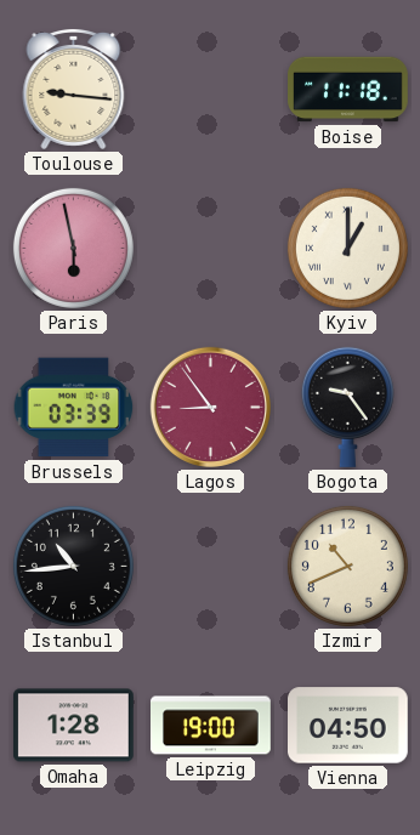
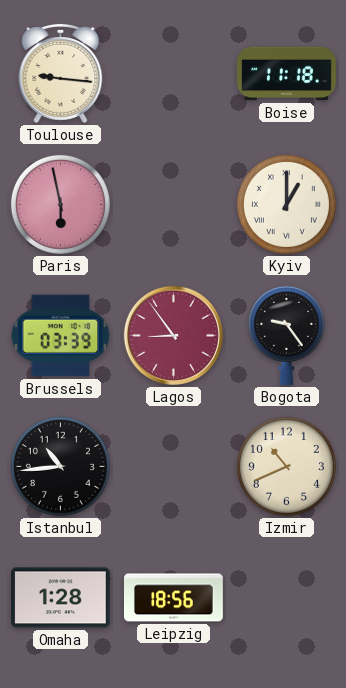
Leipzig: 19:00 -> 18:56
Vienna: 04:50 -> none
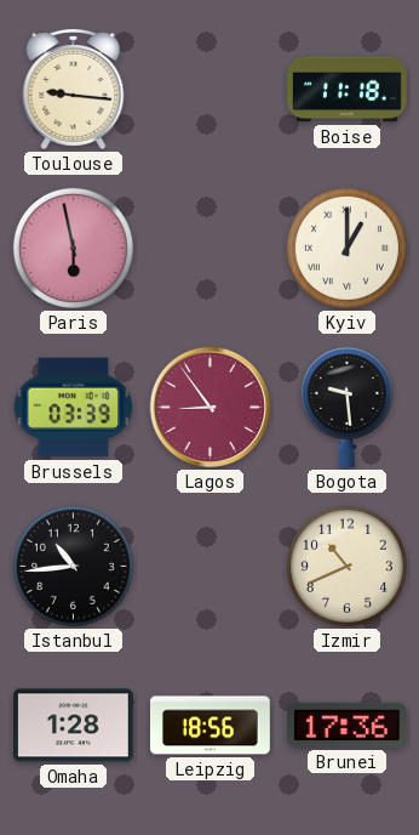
Bogota: 9:24 -> 9:29
Brunei: none -> 17:36
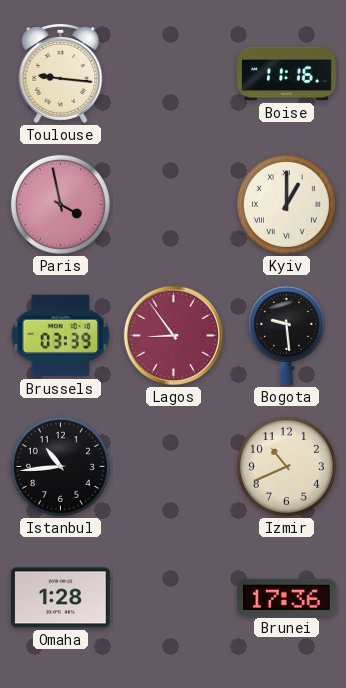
Boise: 11:18 -> 11:16
Paris: 5:58 -> 3:58
Leipzig: 18:56 -> none
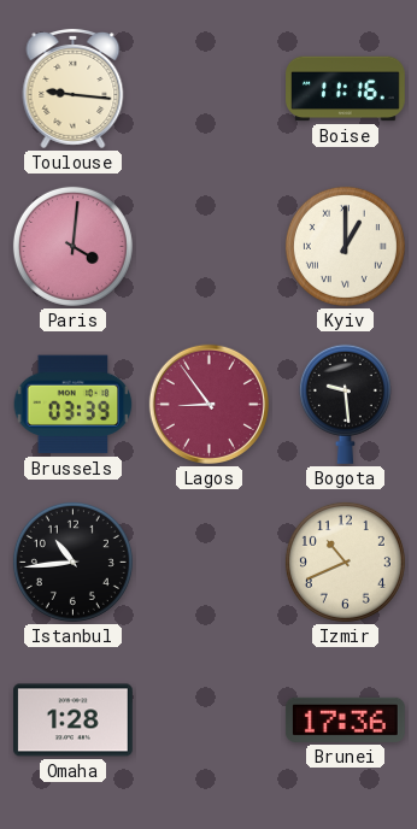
Paris: 3:58 -> 4:01
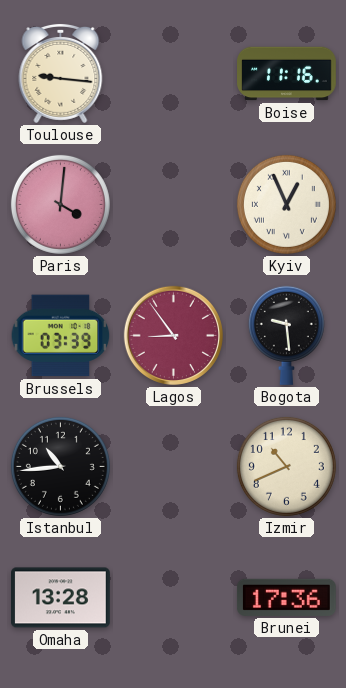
Kyiv: 1:00 -> 12:56
Omaha: 1:28 -> 13:28
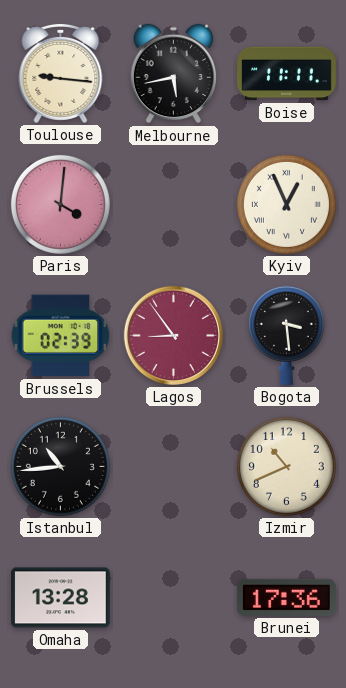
Melbourne: none -> 5:43
Boise: 11:16 -> 11:11
Brussels: 03:39 -> 02:39
Bogota: 9:29 -> 3:29
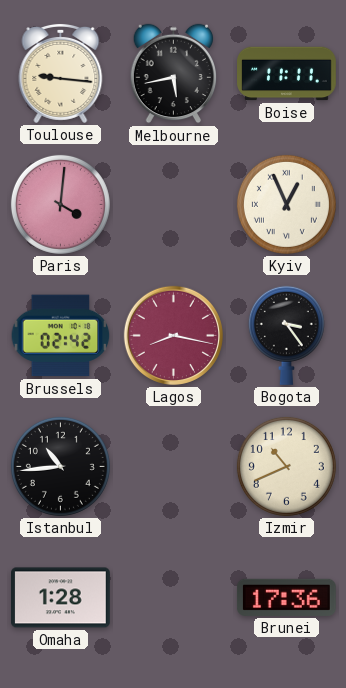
Brussels: 02:39 -> 02:42
Lagos: 8:54 -> 8:17
Bogota: 3:29 -> 3:24
Omaha: 13:28 -> 1:28
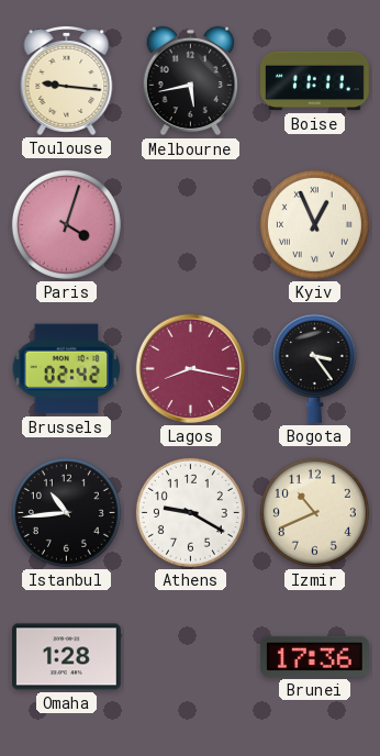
Paris: 4:01 -> 4:03
Athens: none -> 9:20
